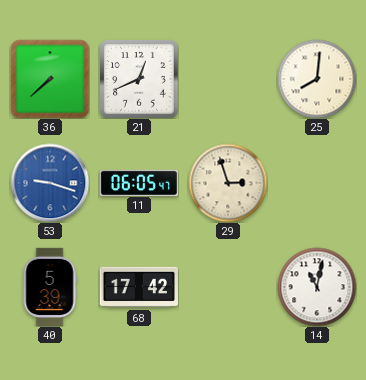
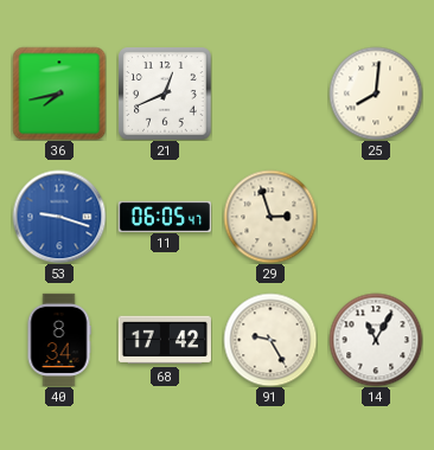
36: 7:38 -> 7:43
40: 5:39 -> 8:34
91: none -> 9:25
14: 11:02 -> 11:05
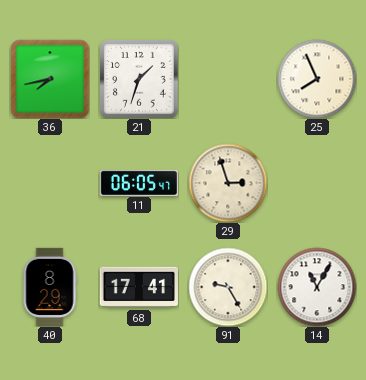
21: 12:41 -> 1:33
25: 8:01 -> 7:56
53: 9:18 -> none
40: 8:34 -> 8:29
68: 17:42 -> 17:41
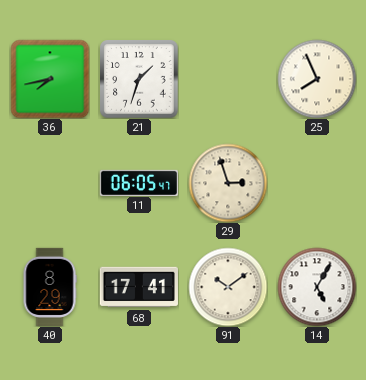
91: 9:25 -> 10:09
14: 11:05 -> 5:05
